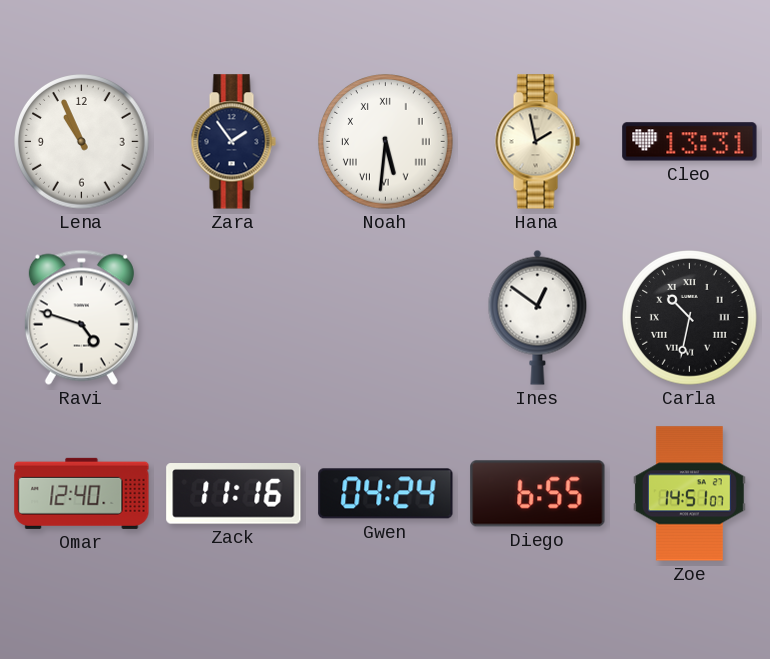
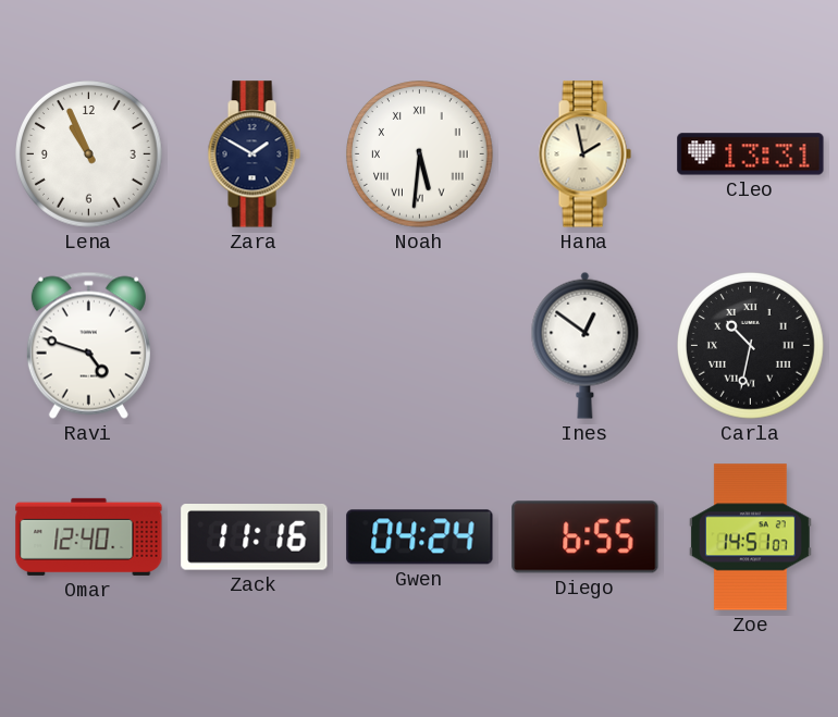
Zara: 1:54 -> 1:50
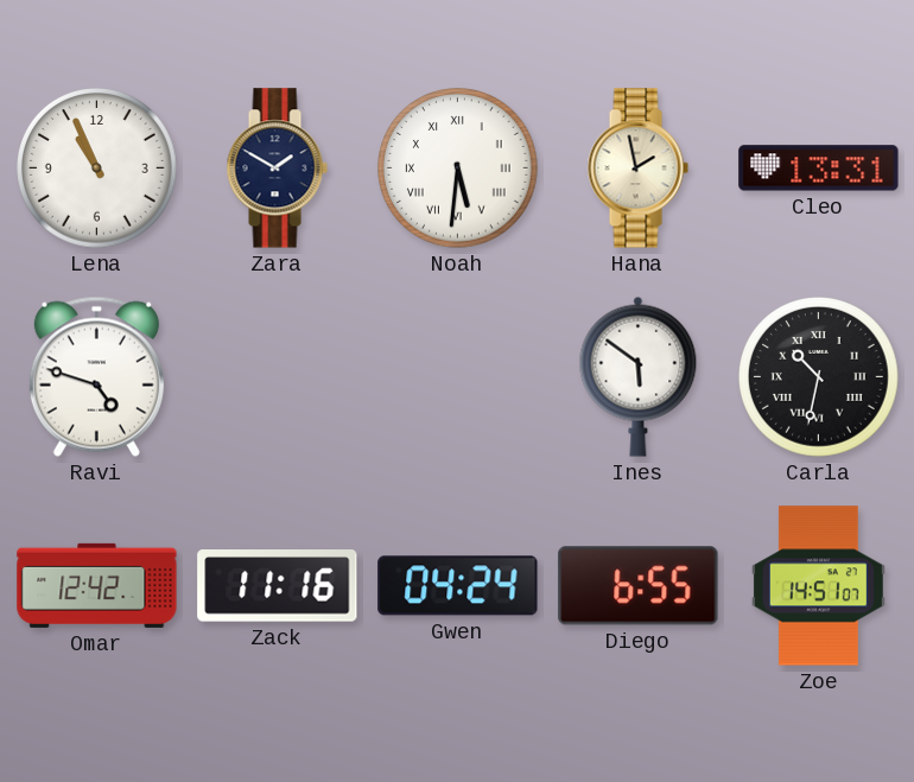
Ines: 12:51 -> 5:51
Omar: 12:40 -> 12:42
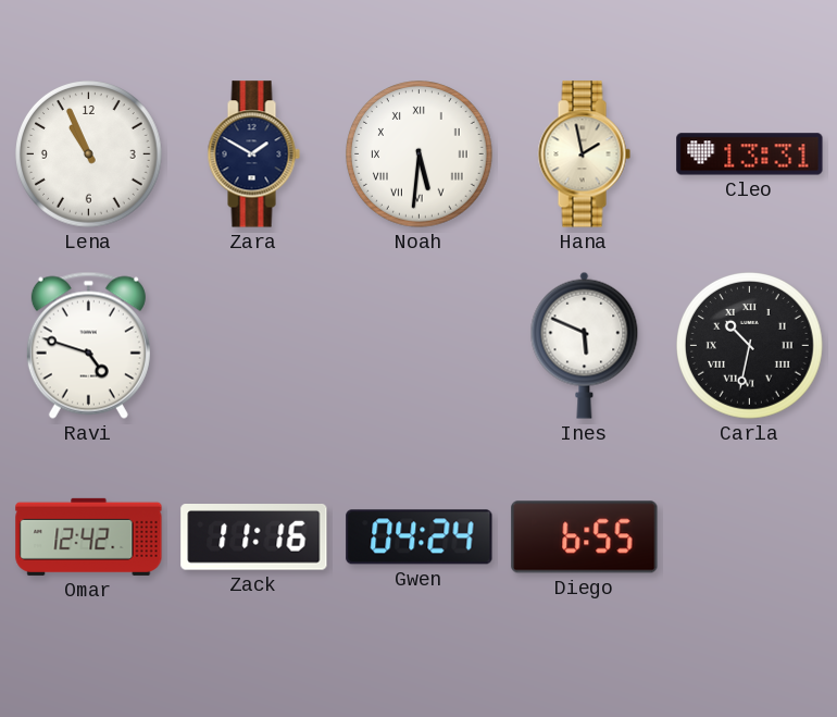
Ines: 5:51 -> 5:49
Zoe: 14:51 -> none
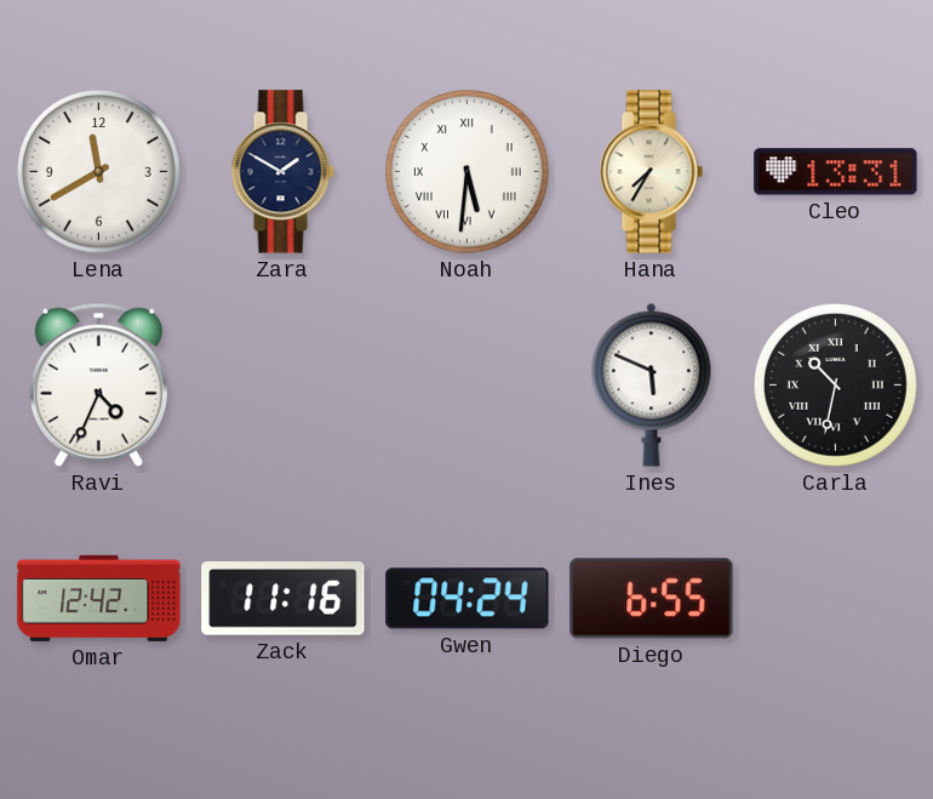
Lena: 10:56 -> 11:40
Hana: 1:58 -> 7:35
Ravi: 4:48 -> 4:34
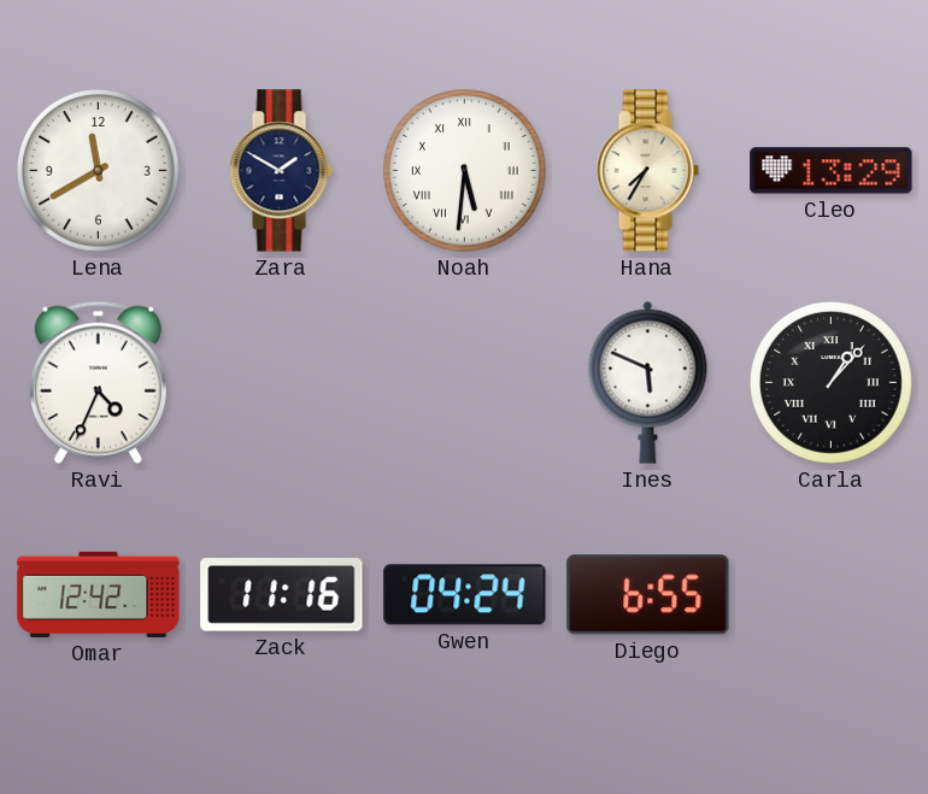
Cleo: 13:31 -> 13:29
Carla: 10:32 -> 1:07
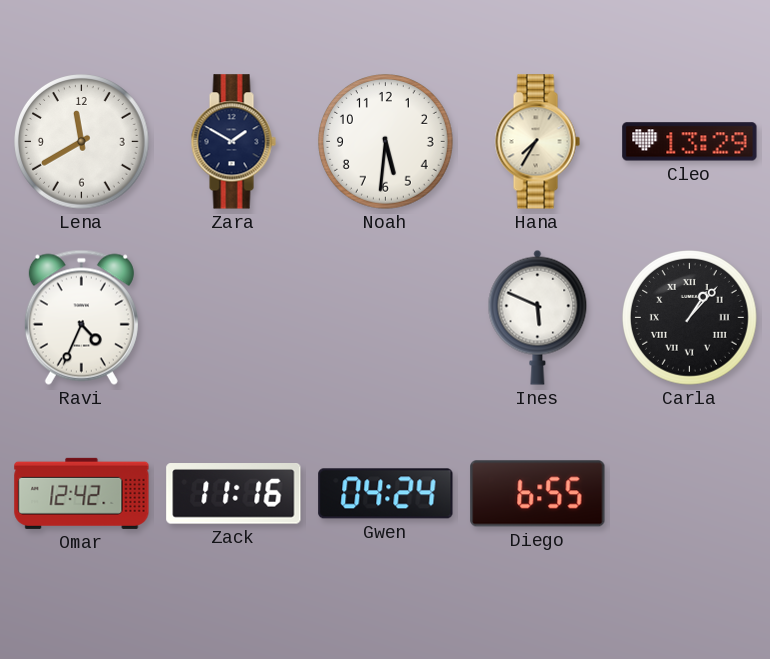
Noah numerals: Roman -> Arabic
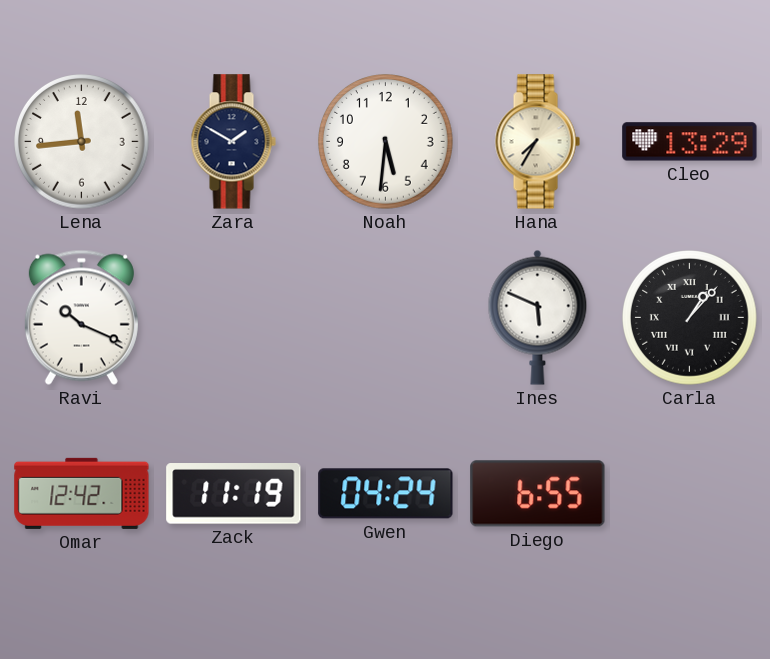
Lena: 11:40 -> 11:44
Ravi: 4:34 -> 10:19
Zack: 11:16 -> 11:19
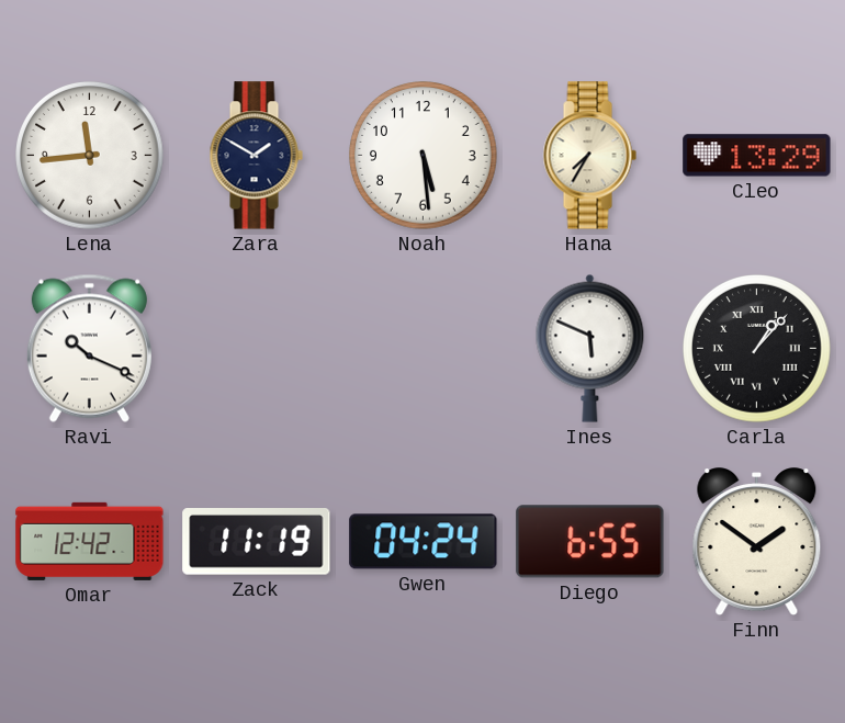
Noah: 5:31 -> 5:29
Finn: none -> 1:51
